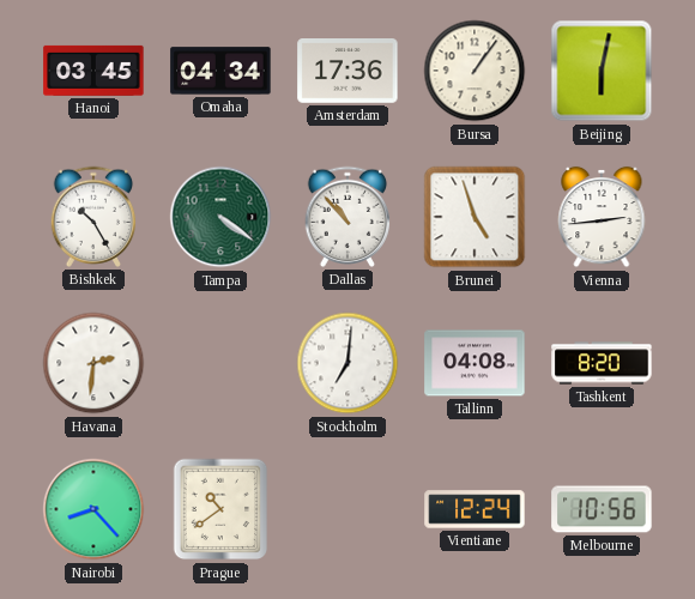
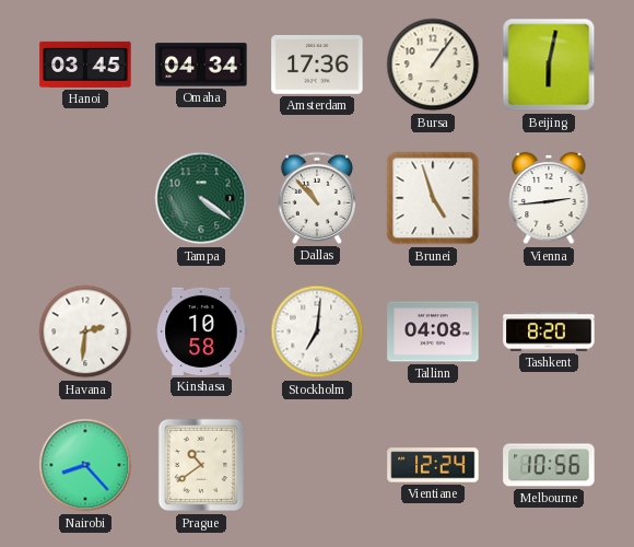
Bishkek: 10:25 -> none
Kinshasa: none -> 10:58
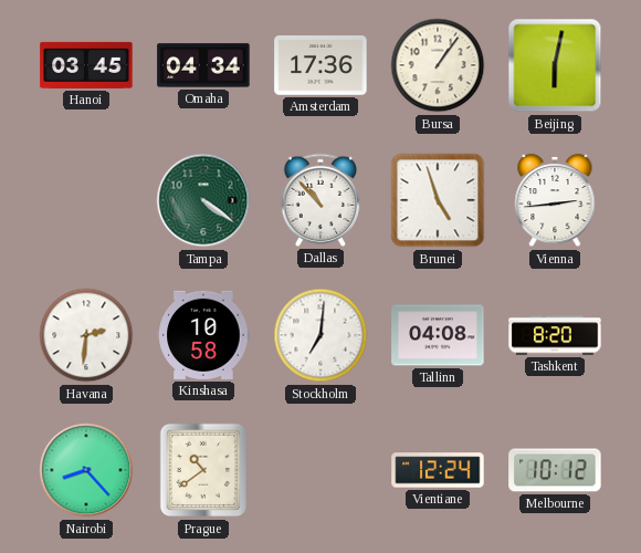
Melbourne: 10:56 -> 10:12
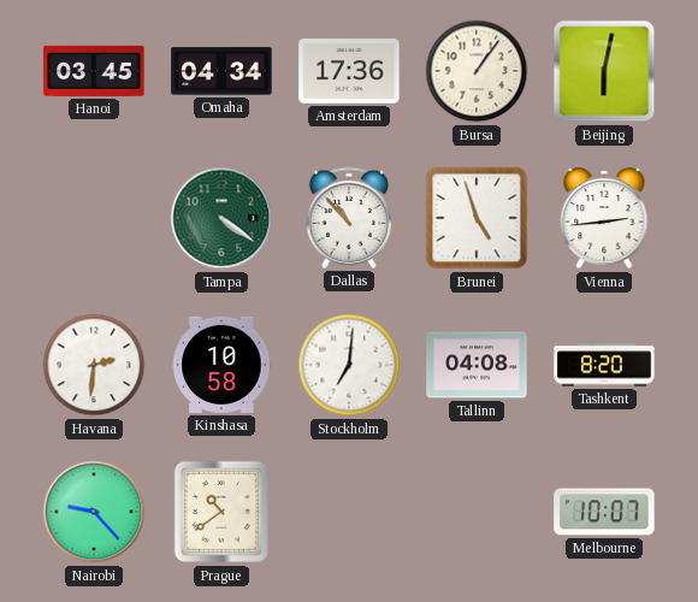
Nairobi: 8:23 -> 9:23
Vientiane: 12:24 -> none
Melbourne: 10:12 -> 10:07
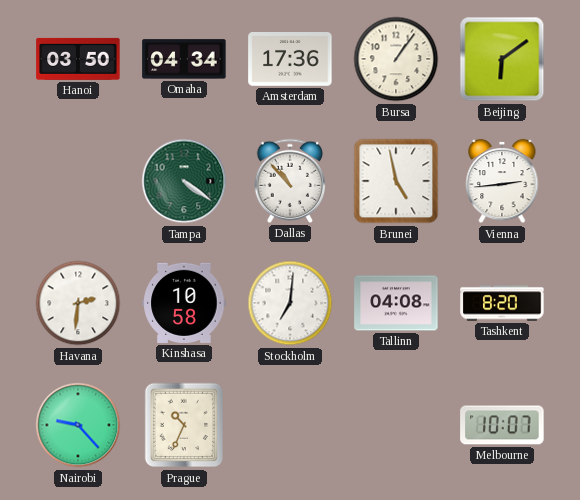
Hanoi: 03:45 -> 03:50
Beijing: 6:02 -> 6:09
Brunei: 4:57 -> 4:58
Prague: 10:39 -> 10:34
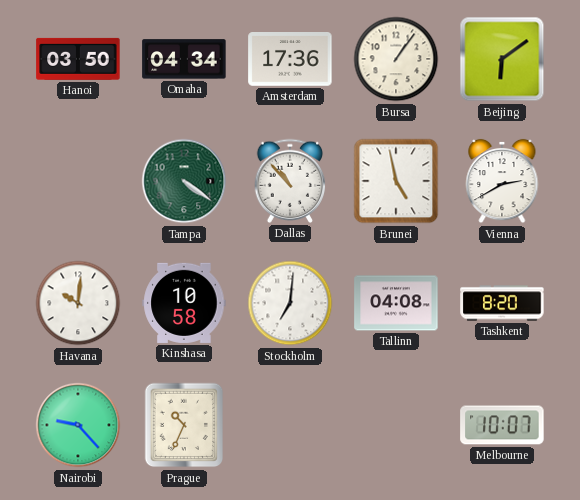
Vienna: 2:44 -> 2:40
Havana: 2:31 -> 10:01
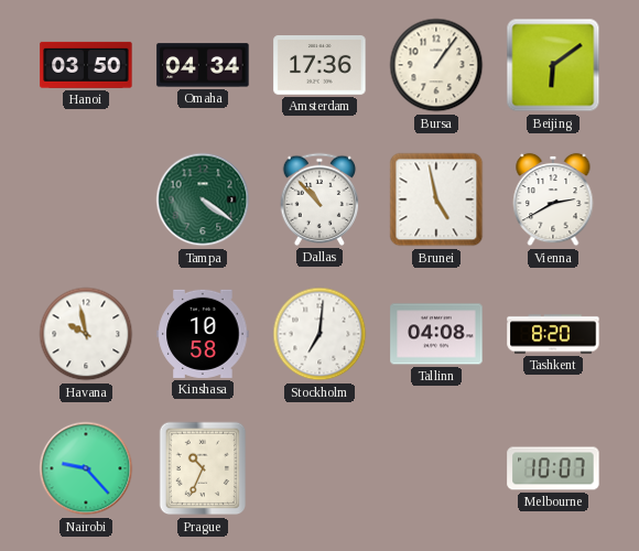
Havana: 10:01 -> 9:58
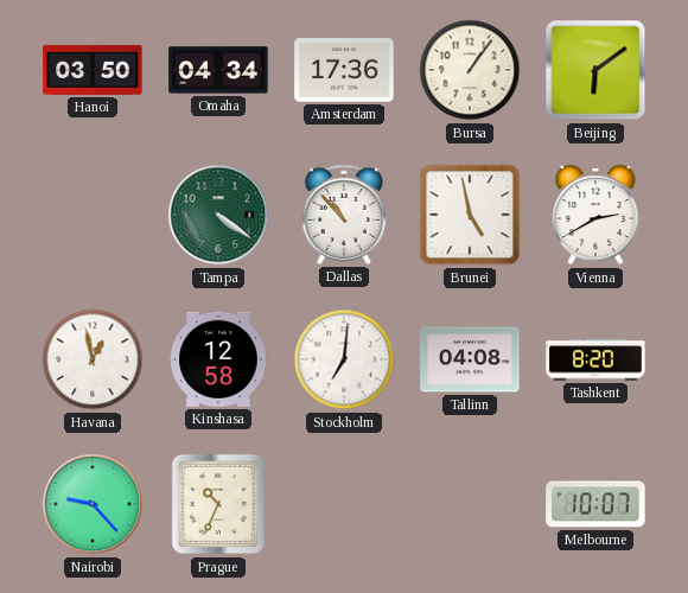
Havana: 9:58 -> 12:58
Kinshasa: 10:58 -> 12:58
